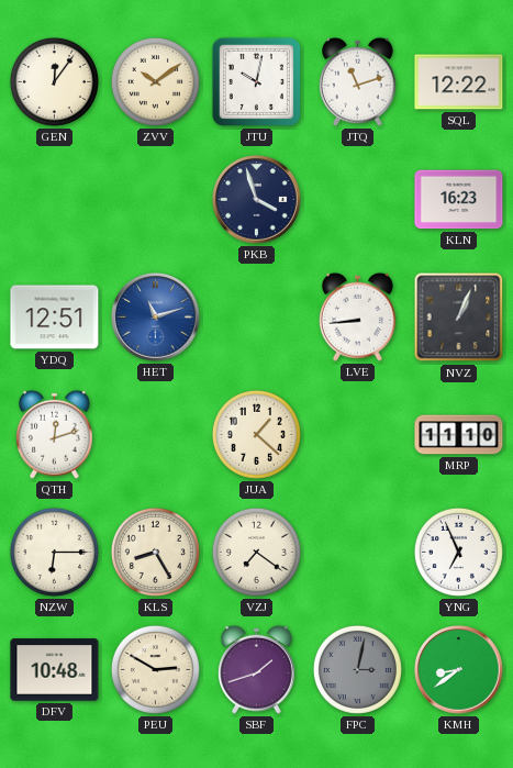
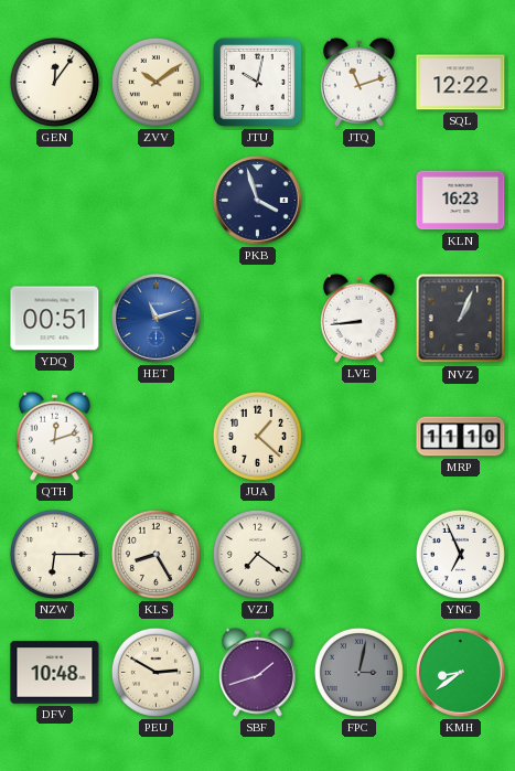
YDQ: 12:51 -> 00:51
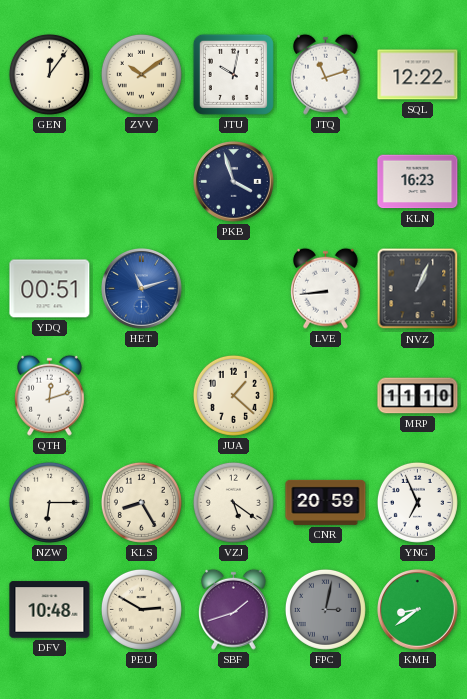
VZJ: 7:21 -> 5:21
CNR: none -> 20:59
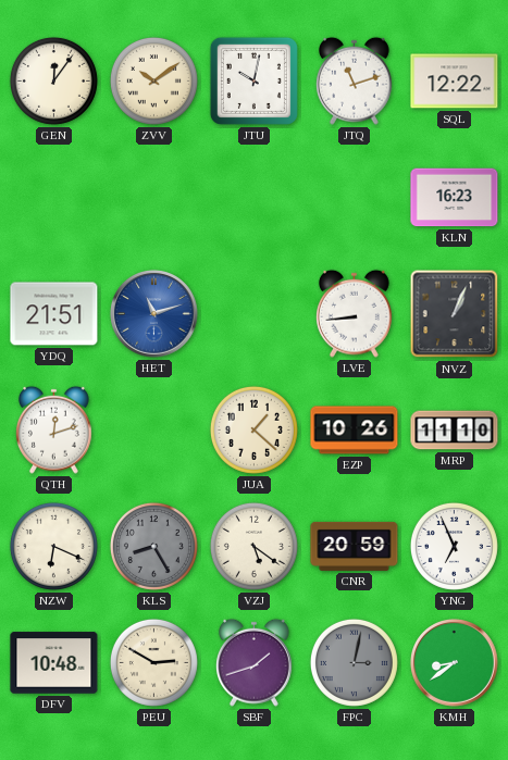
PKB: 3:57 -> none
YDQ: 00:51 -> 21:51
EZP: none -> 10:26
NZW: 6:15 -> 6:19
KLS dial: cream -> grey
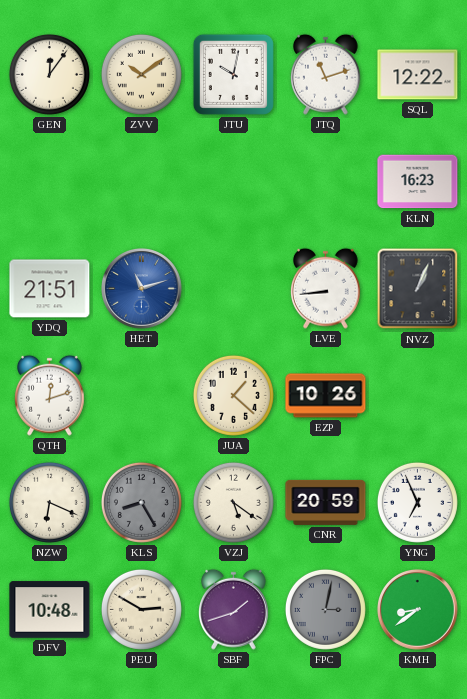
MRP: 11:10 -> none
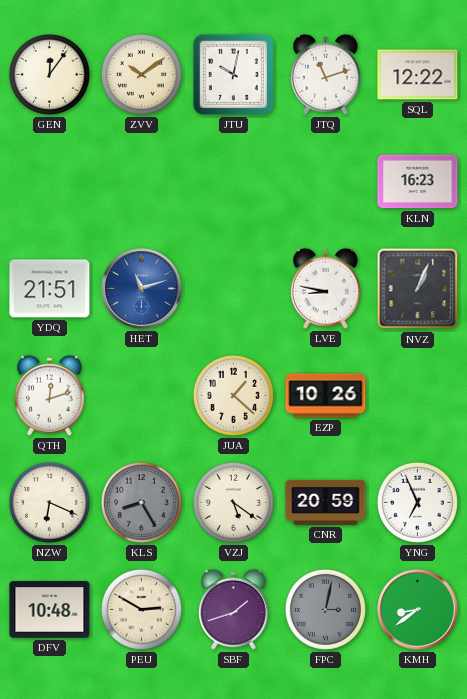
LVE: 8:44 -> 8:47
